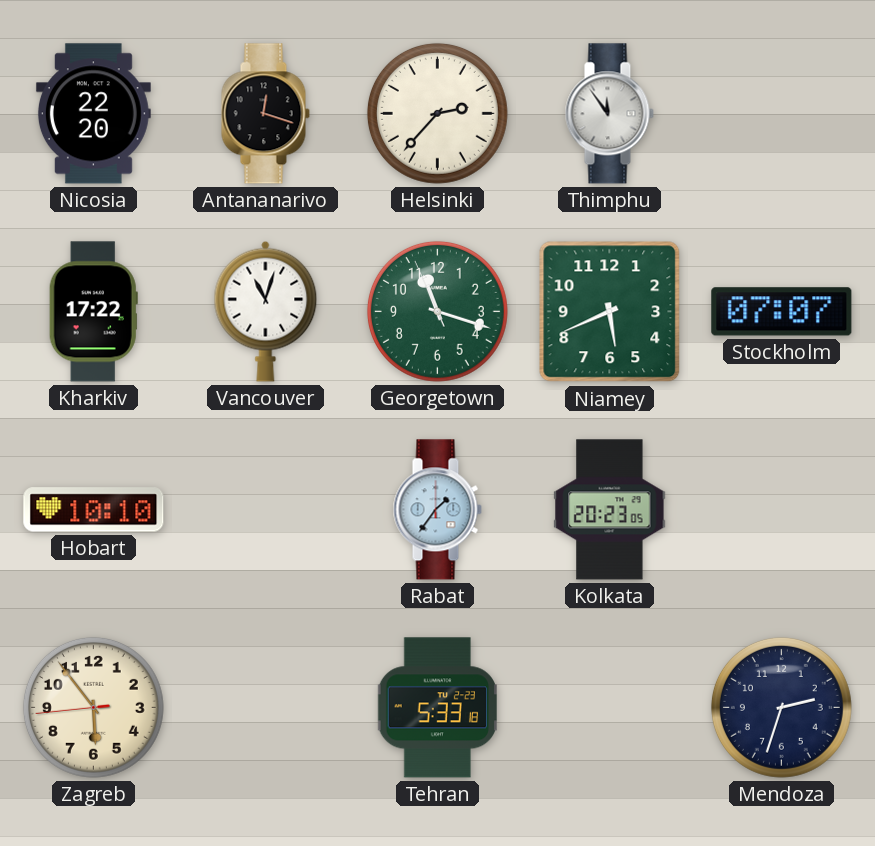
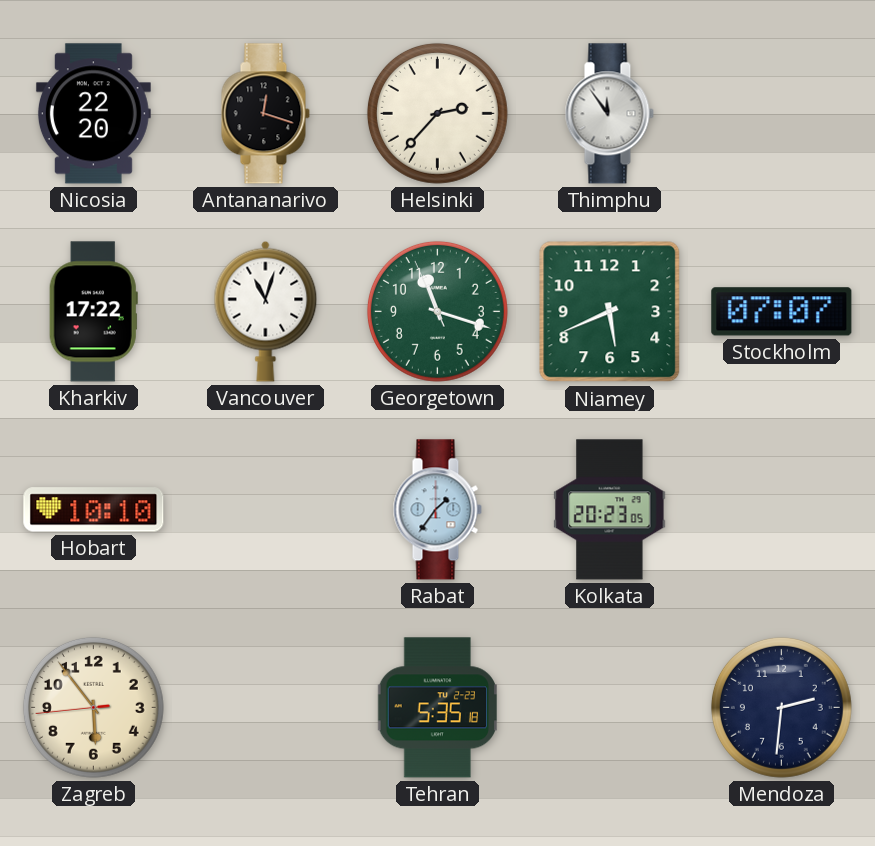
Tehran: 5:33 -> 5:35
Mendoza: 2:33 -> 2:31
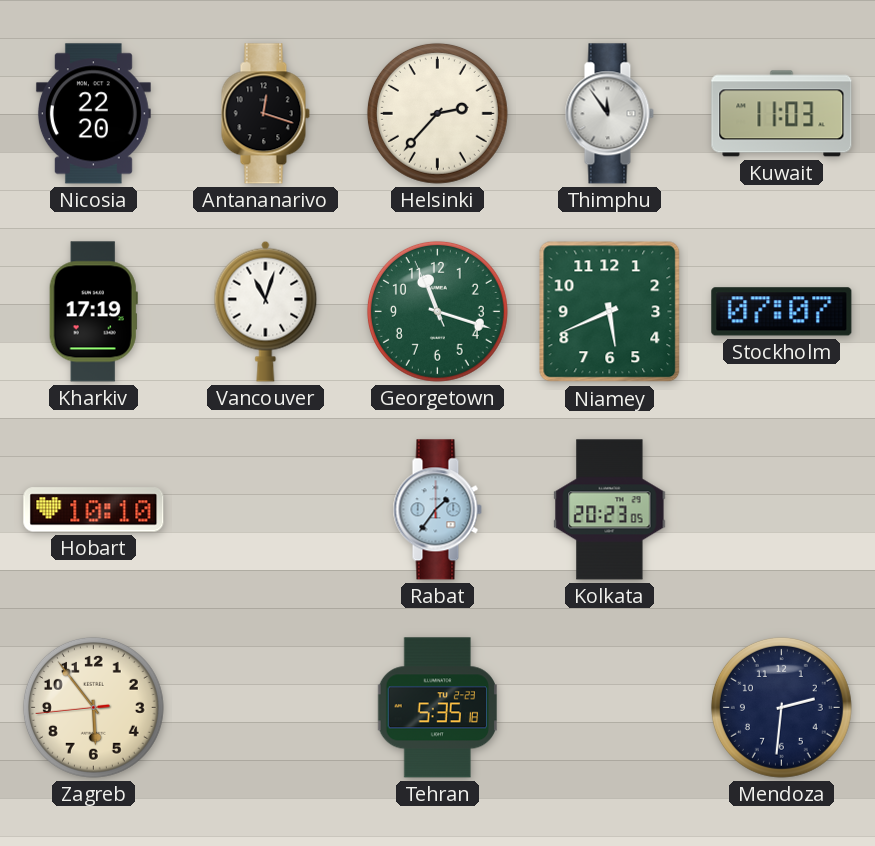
Kuwait: none -> 11:03
Kharkiv: 17:22 -> 17:19
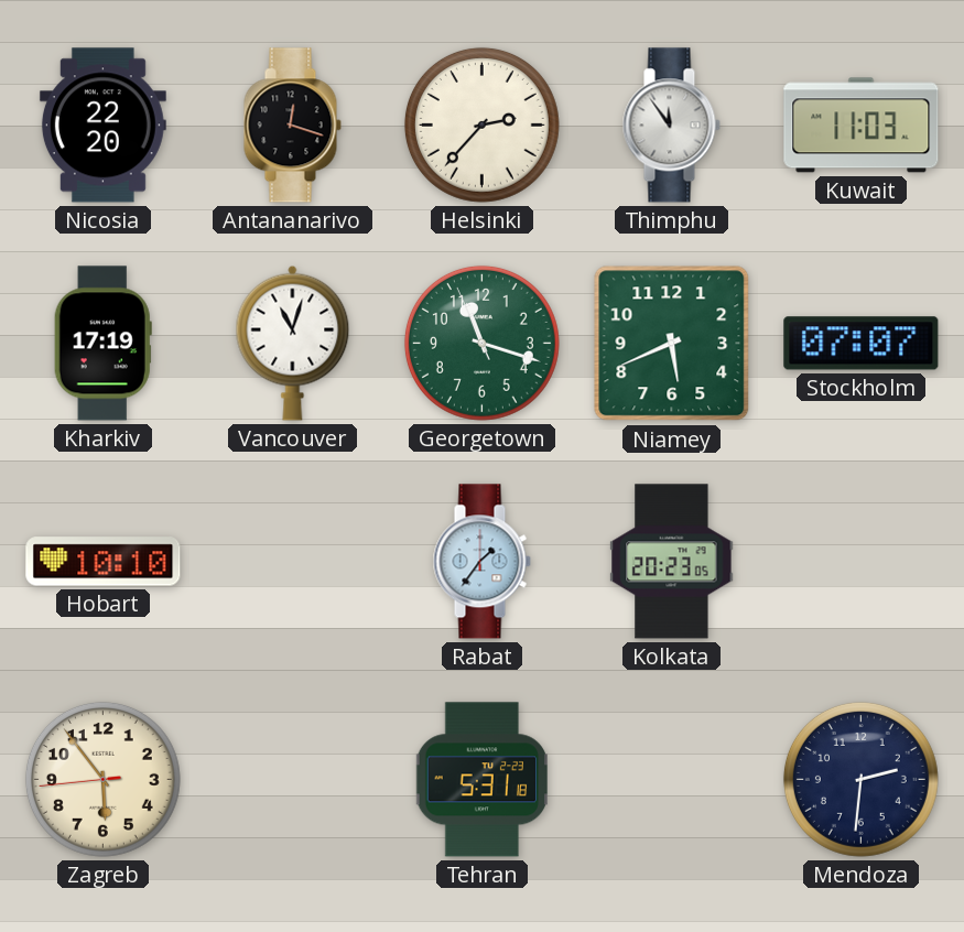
Tehran: 5:35 -> 5:31
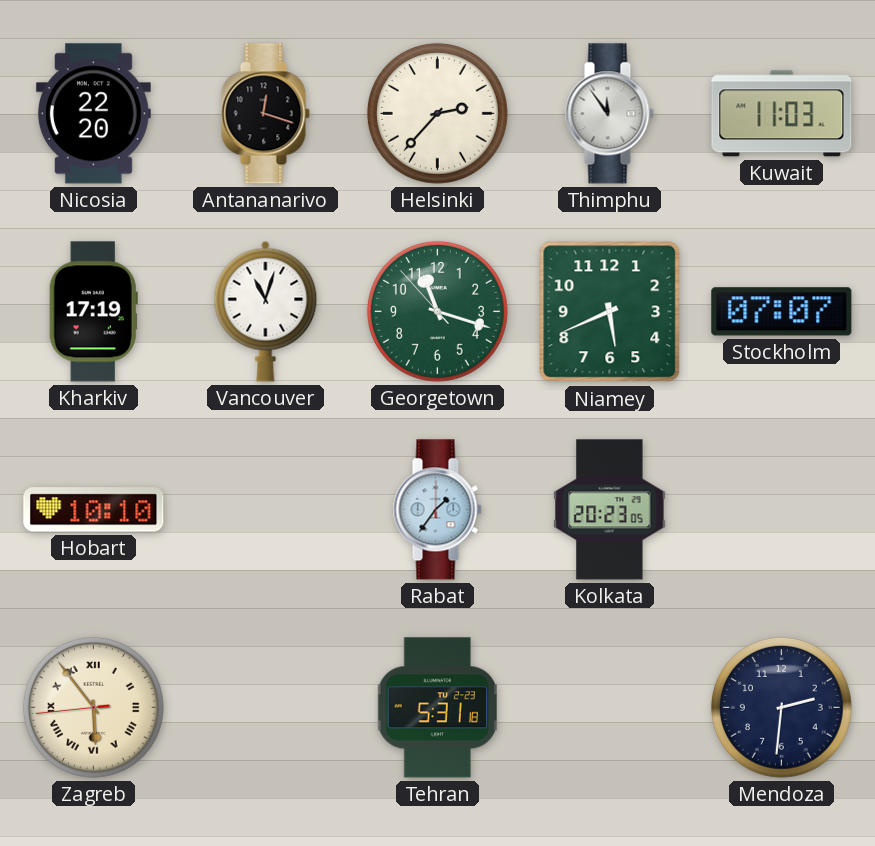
Georgetown: 11:17:56 -> 11:17:53
Zagreb numerals: Arabic -> Roman
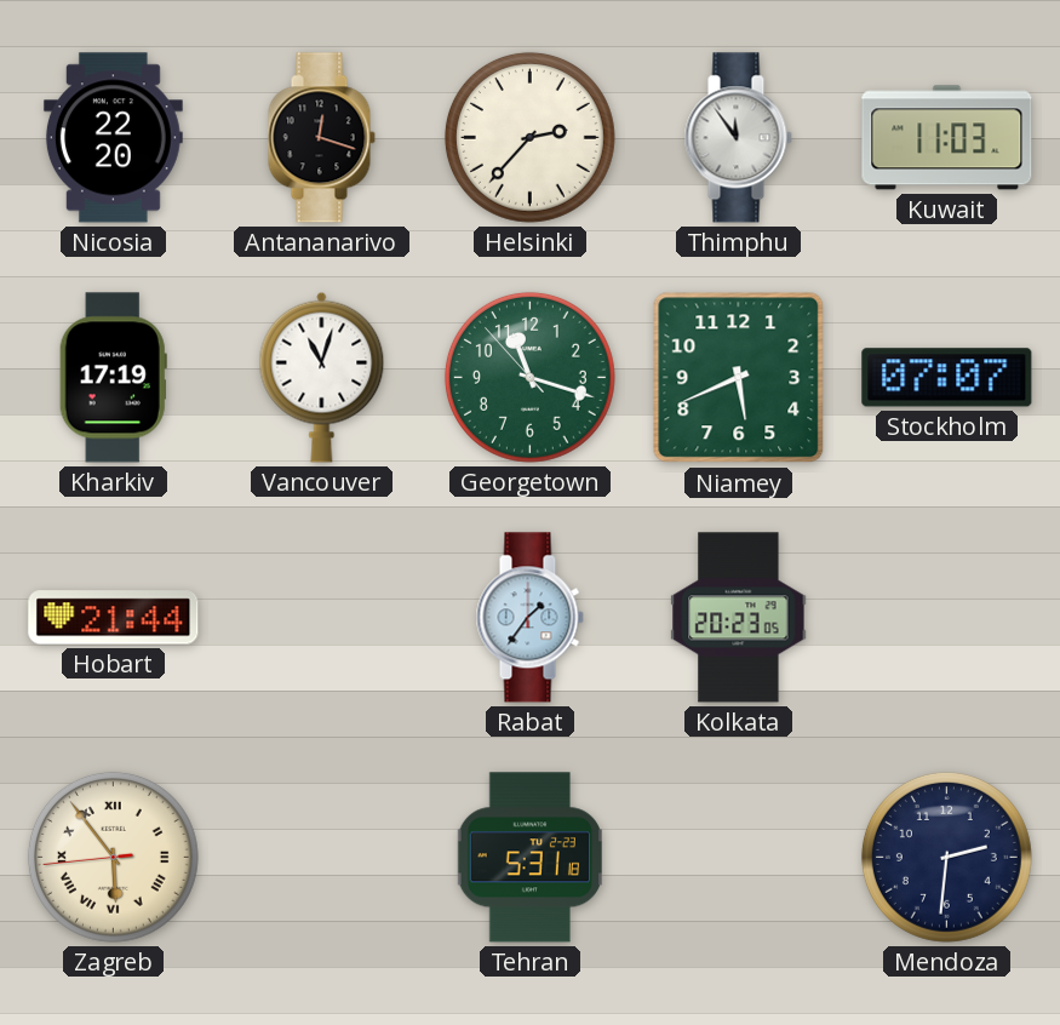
Hobart: 10:10 -> 21:44
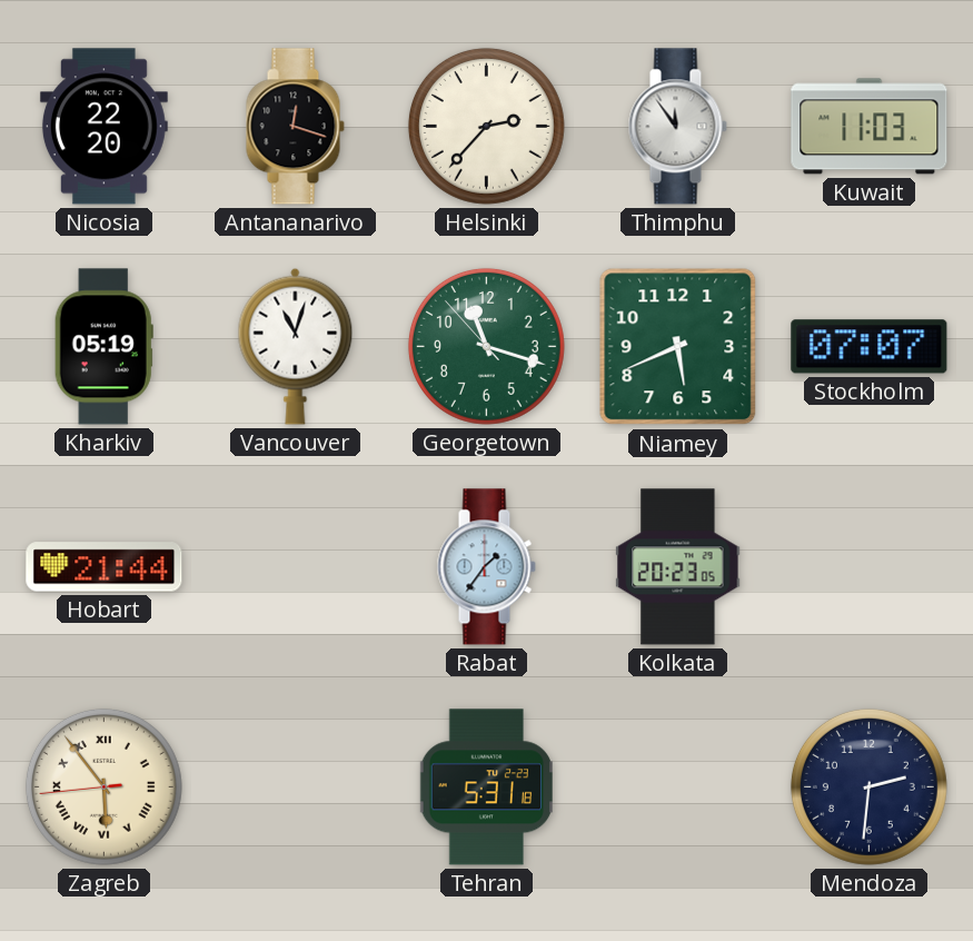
Kharkiv: 17:19 -> 05:19
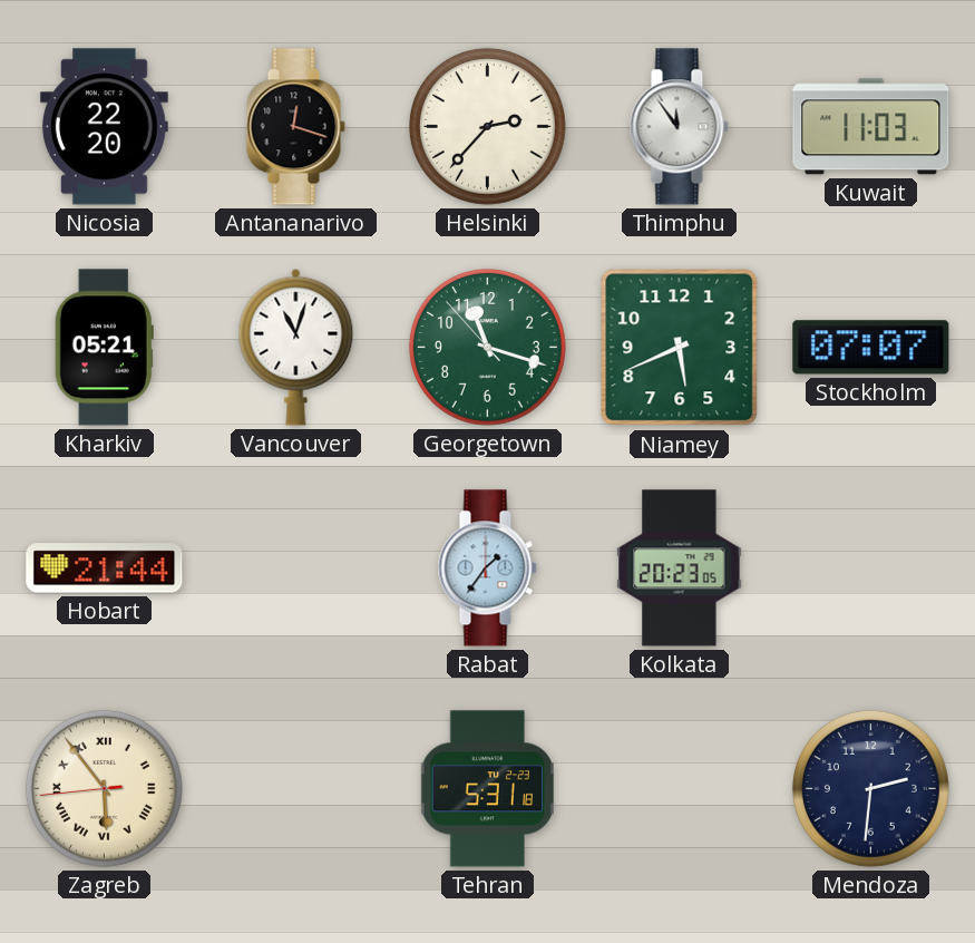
Kharkiv: 05:19 -> 05:21
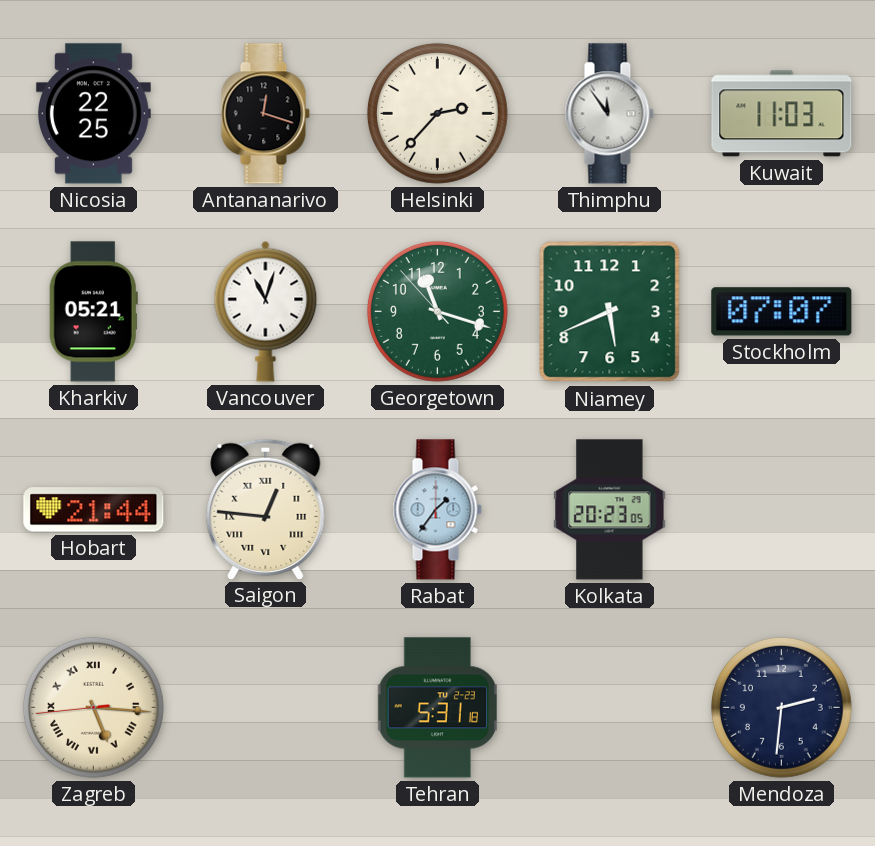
Nicosia: 22:20 -> 22:25
Saigon: none -> 12:46
Zagreb: 5:53 -> 5:15
